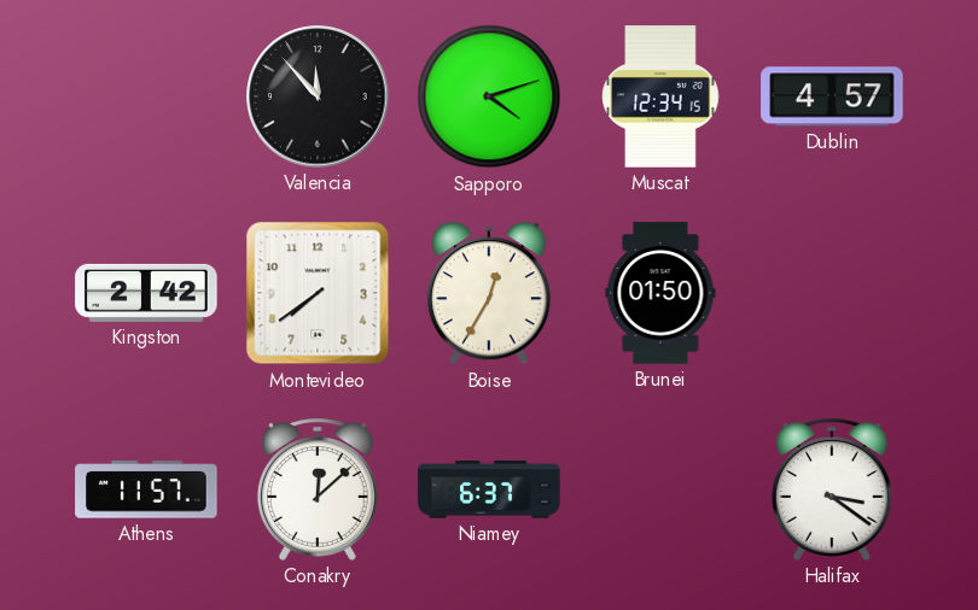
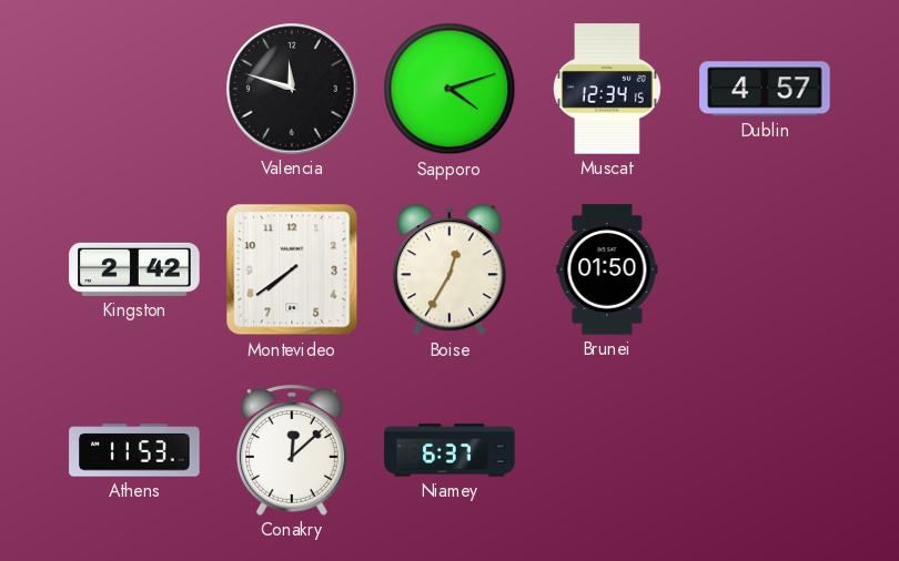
Valencia: 11:53 -> 11:48
Athens: 11:57 -> 11:53
Halifax: 3:21 -> none
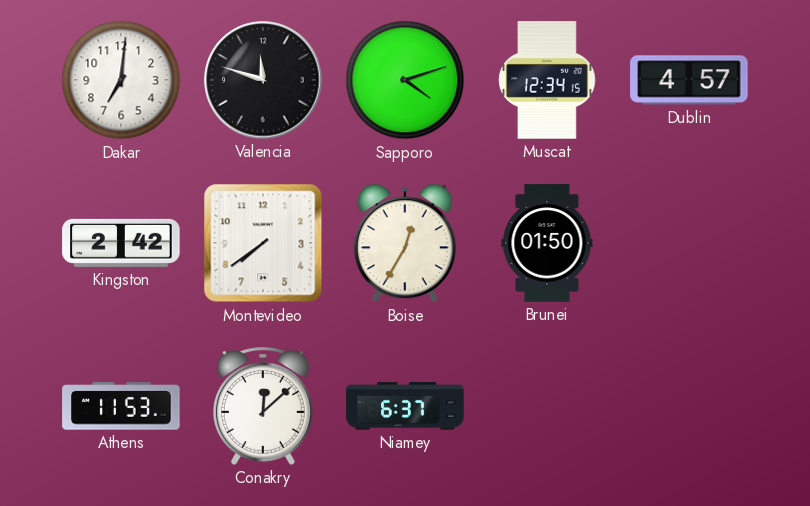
Dakar: none -> 7:01
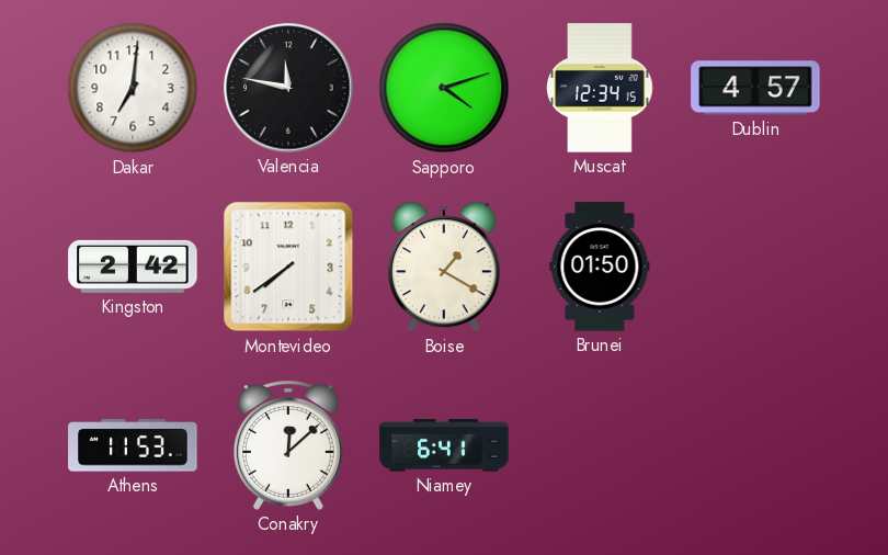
Valencia: 11:48 -> 11:47
Boise: 12:35 -> 1:20
Niamey: 6:37 -> 6:41
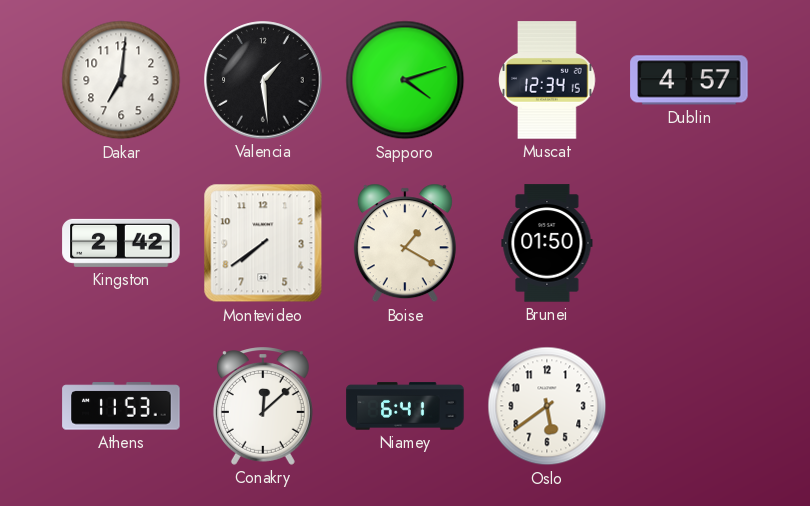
Valencia: 11:47 -> 1:29
Oslo: none -> 5:39
